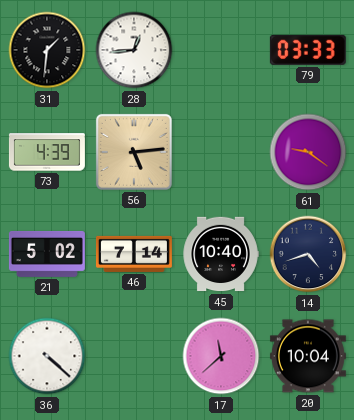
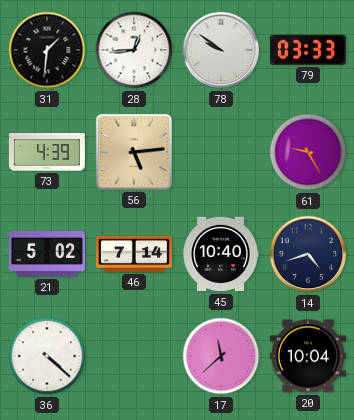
78: none -> 9:51
61: 9:21 -> 9:25
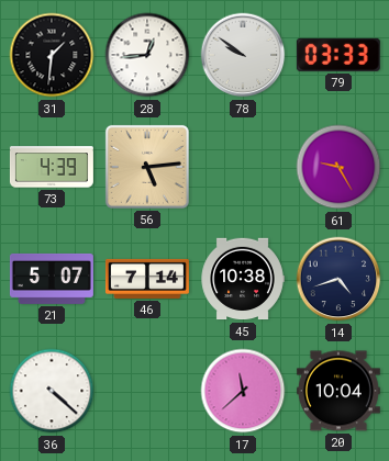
21: 5:02 -> 5:07
45: 10:40 -> 10:38
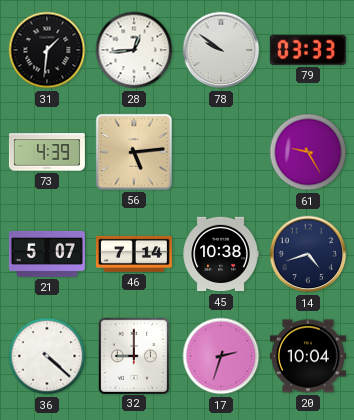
32: none -> 9:00
17: 11:38 -> 2:33
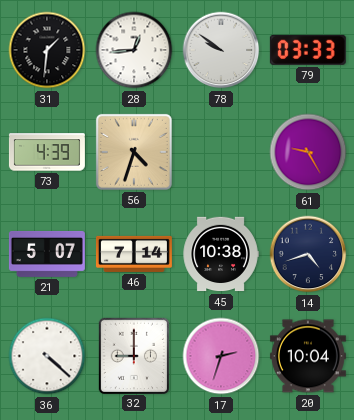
56: 5:14 -> 4:33
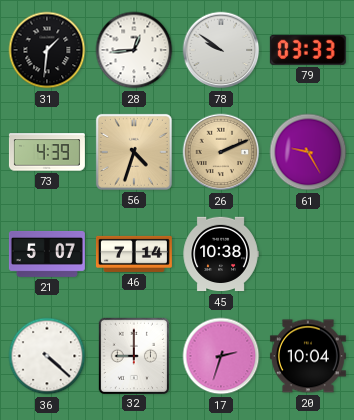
26: none -> 2:11
14: 4:42 -> none
